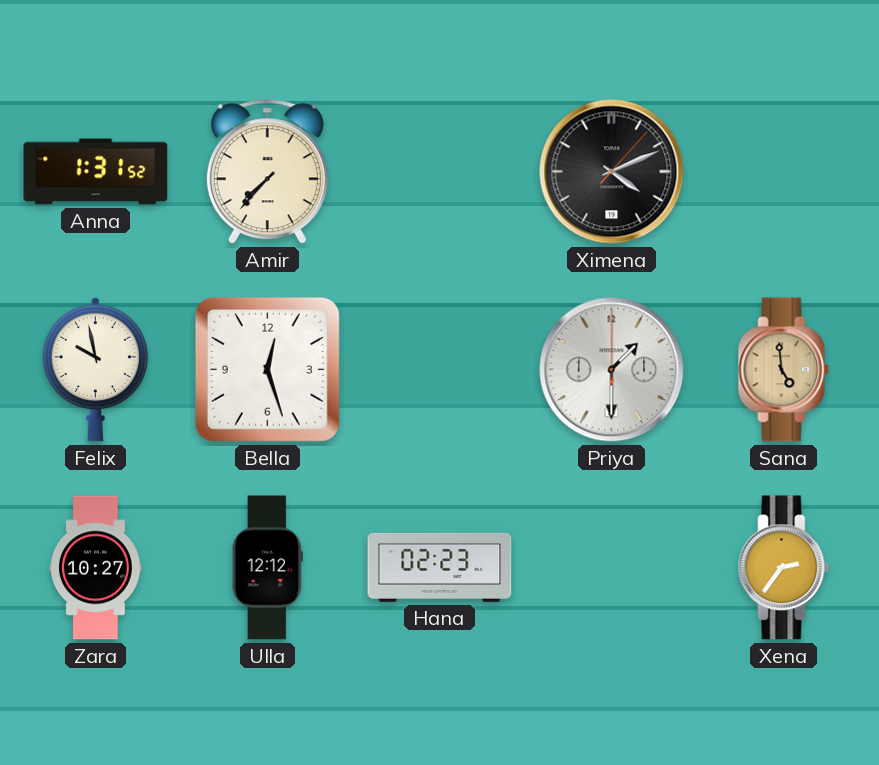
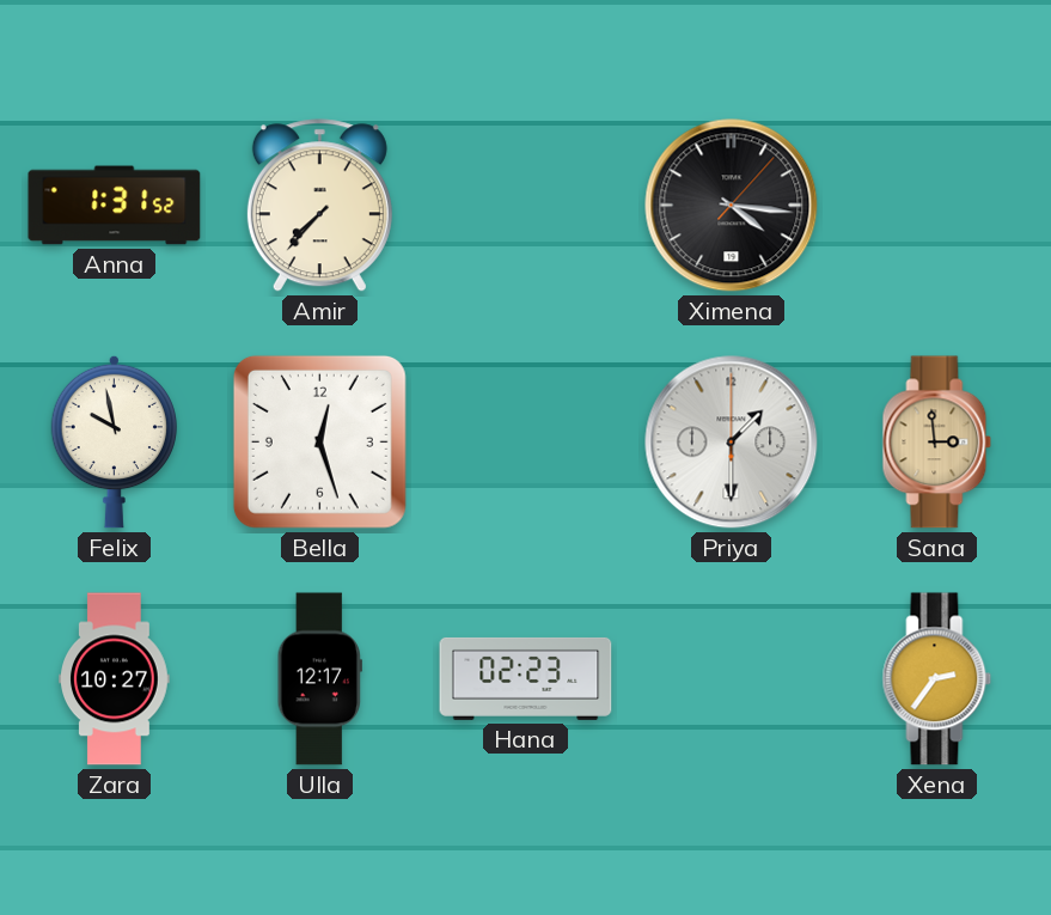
Ximena: 4:11 -> 4:16
Sana: 4:59 -> 2:59
Ulla: 12:12 -> 12:17
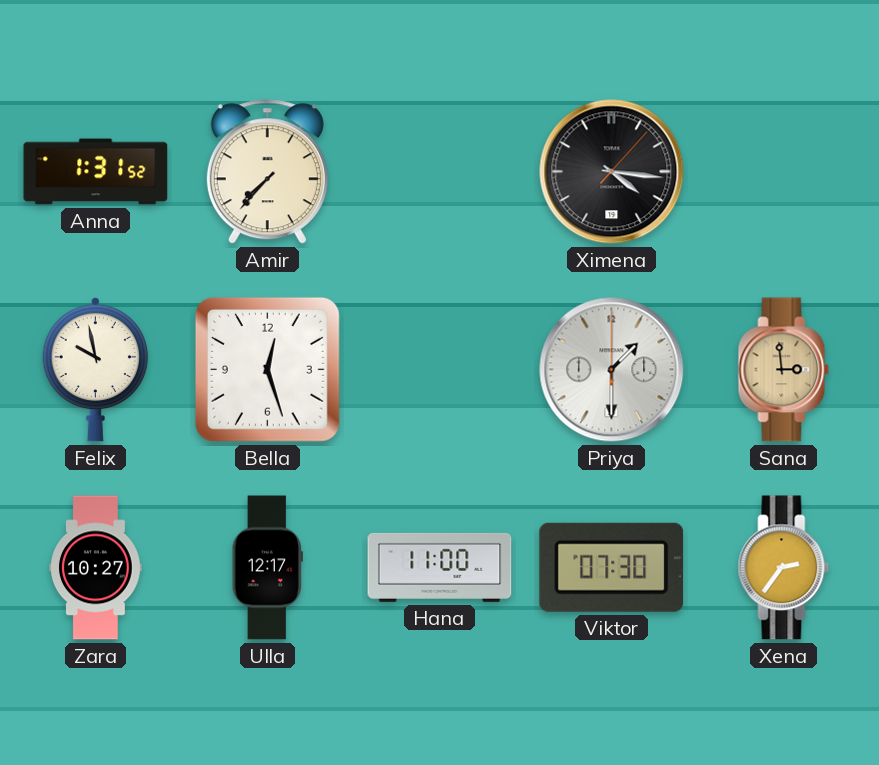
Hana: 02:23 -> 11:00
Viktor: none -> 07:30
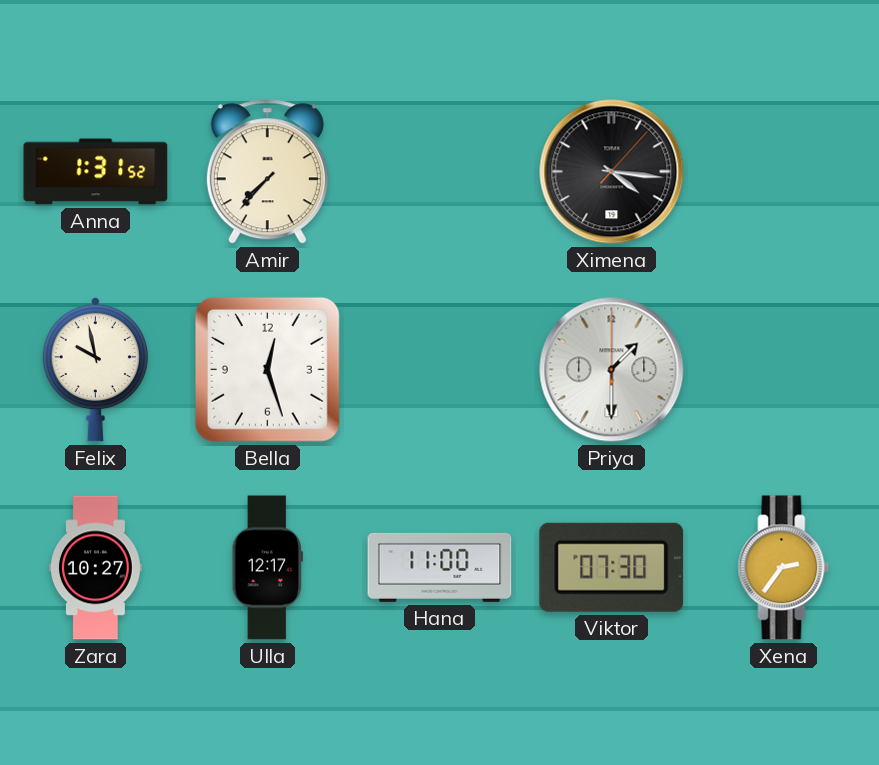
Sana: 2:59 -> none
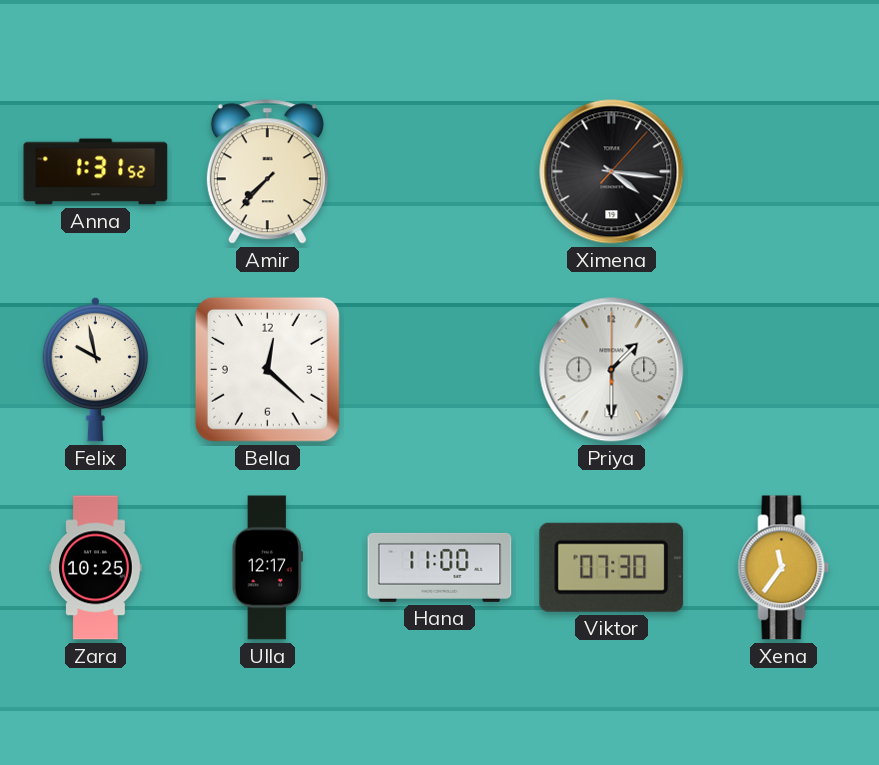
Bella: 12:27 -> 12:22
Zara: 10:27 -> 10:25
Xena: 2:36 -> 11:36
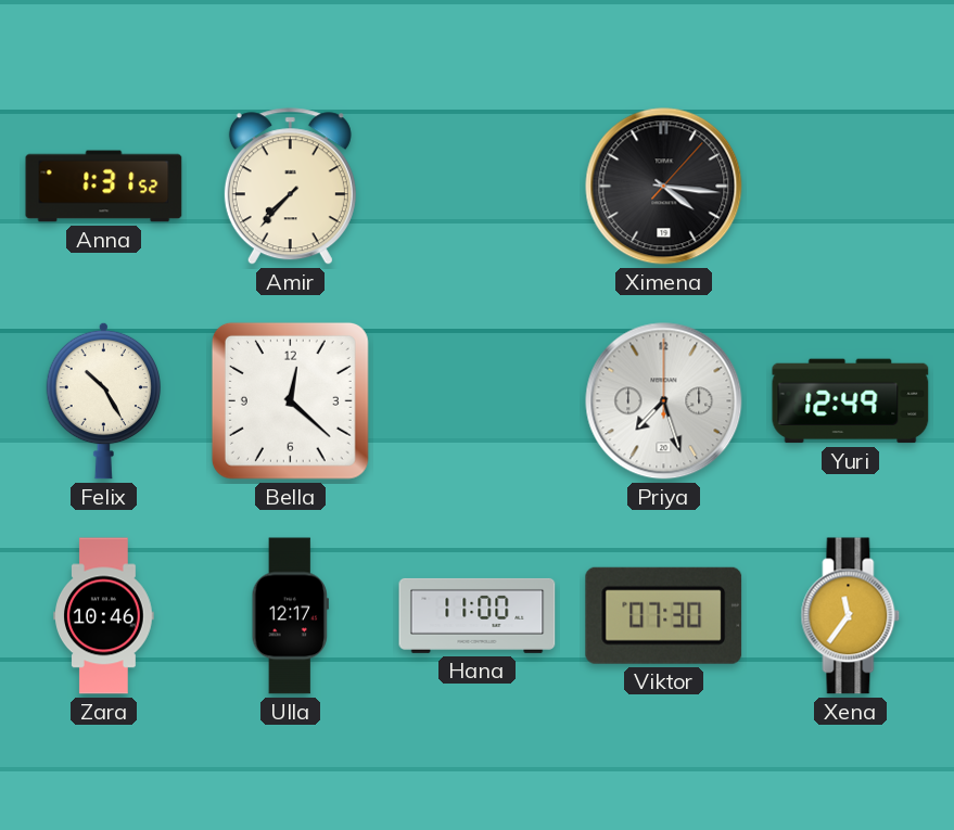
Felix: 9:58 -> 10:25
Priya: 1:30 -> 7:27
Yuri: none -> 12:49
Zara: 10:25 -> 10:46
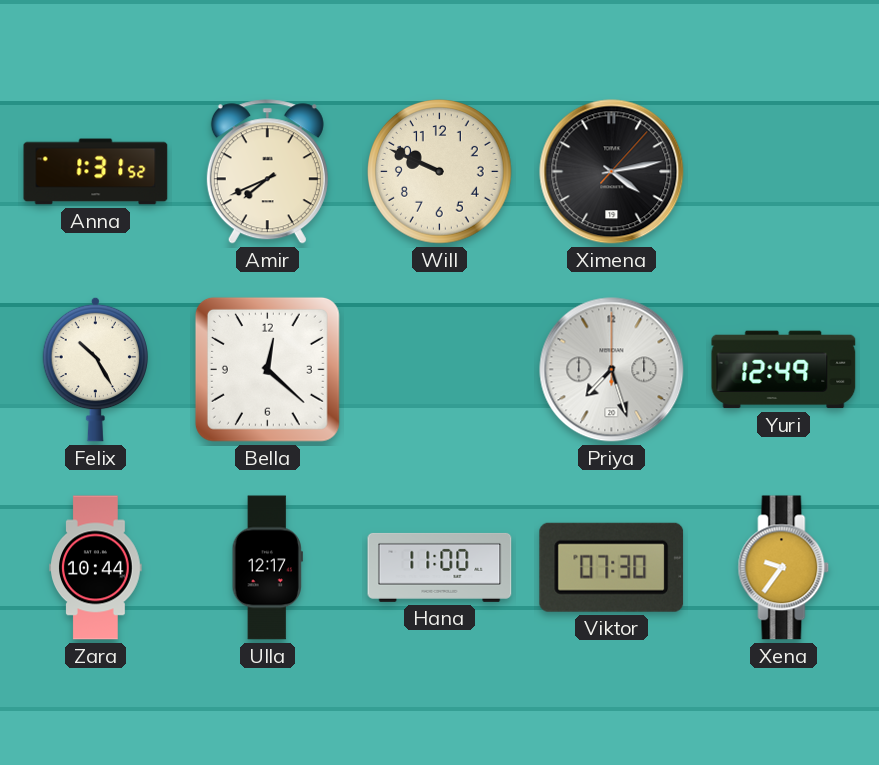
Amir: 7:37 -> 7:41
Will: none -> 9:49
Ximena: 4:16 -> 4:13
Zara: 10:46 -> 10:44
Xena: 11:36 -> 9:36
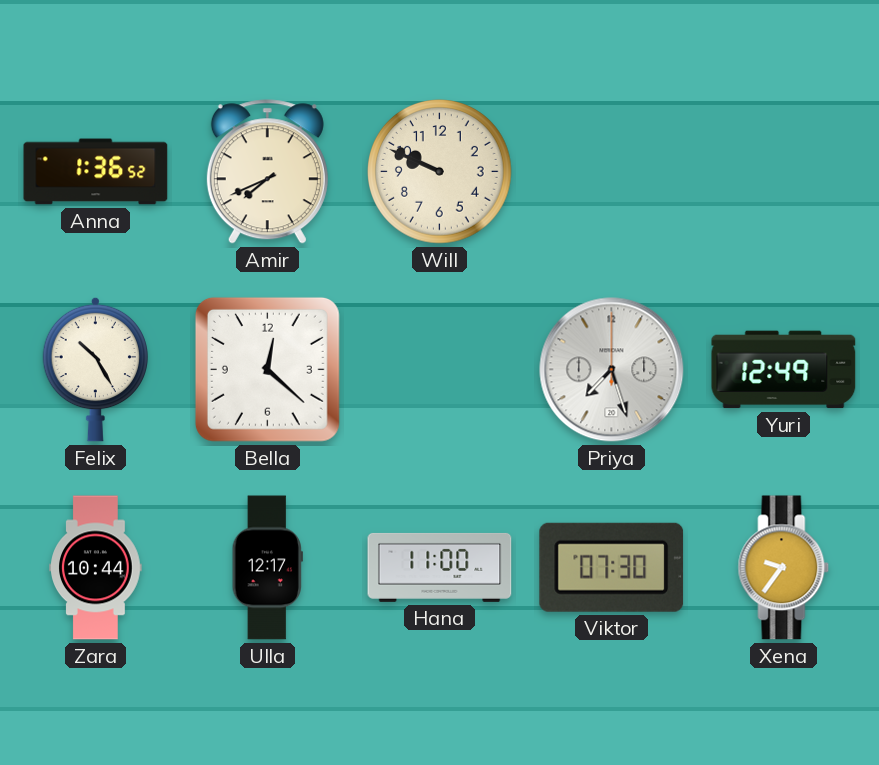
Anna: 1:31 -> 1:36
Ximena: 4:13 -> none
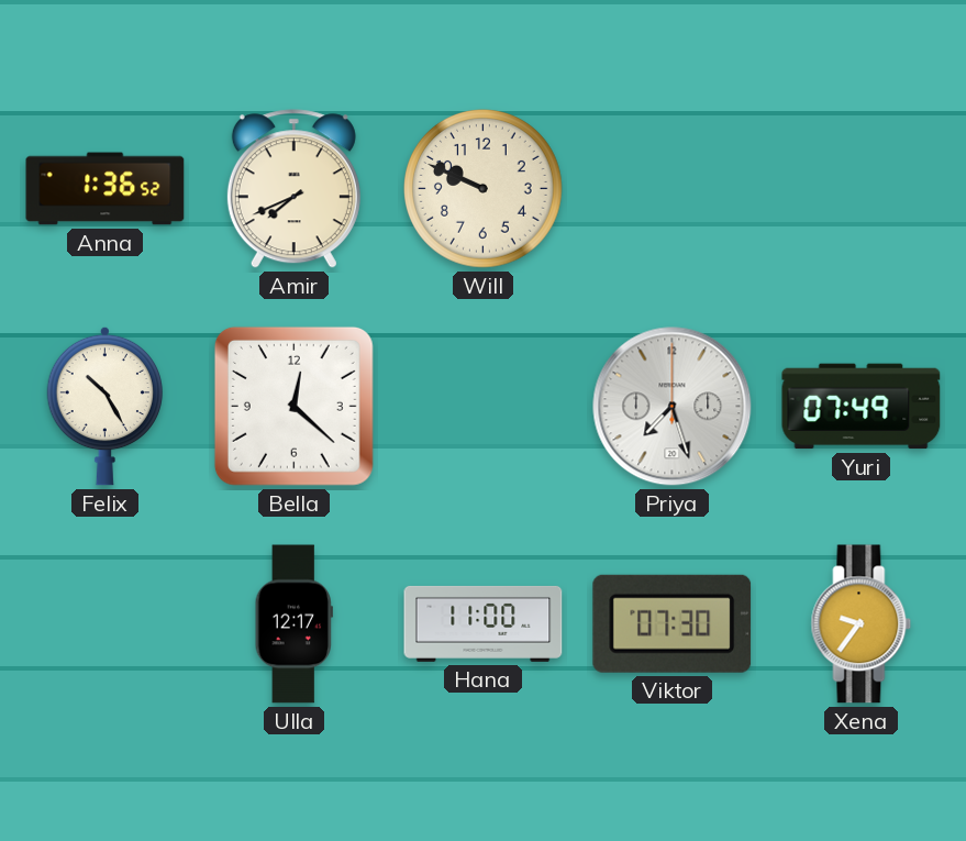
Yuri: 12:49 -> 07:49
Zara: 10:44 -> none
